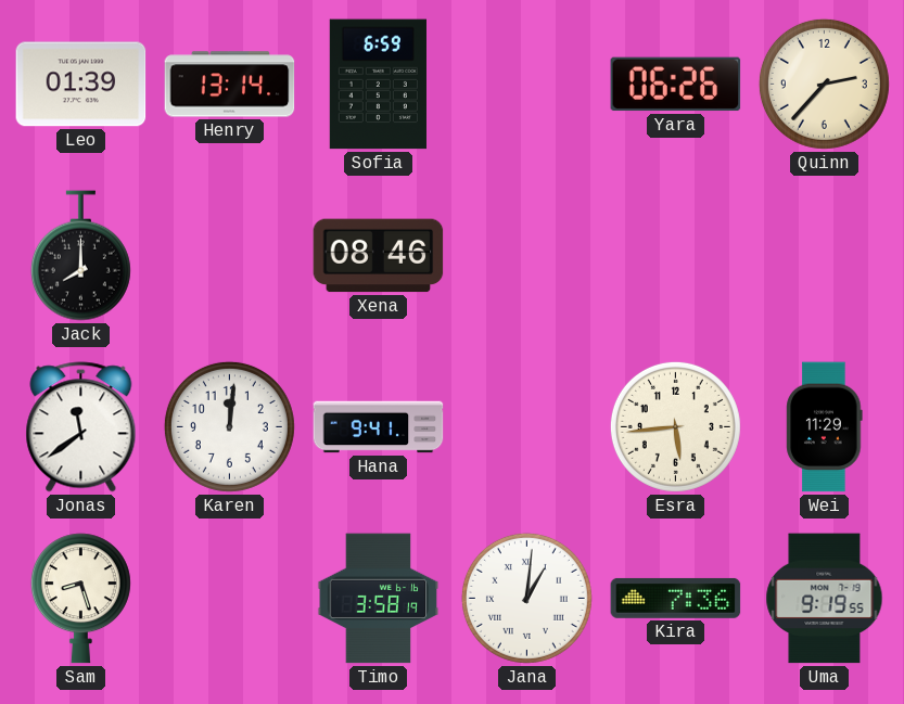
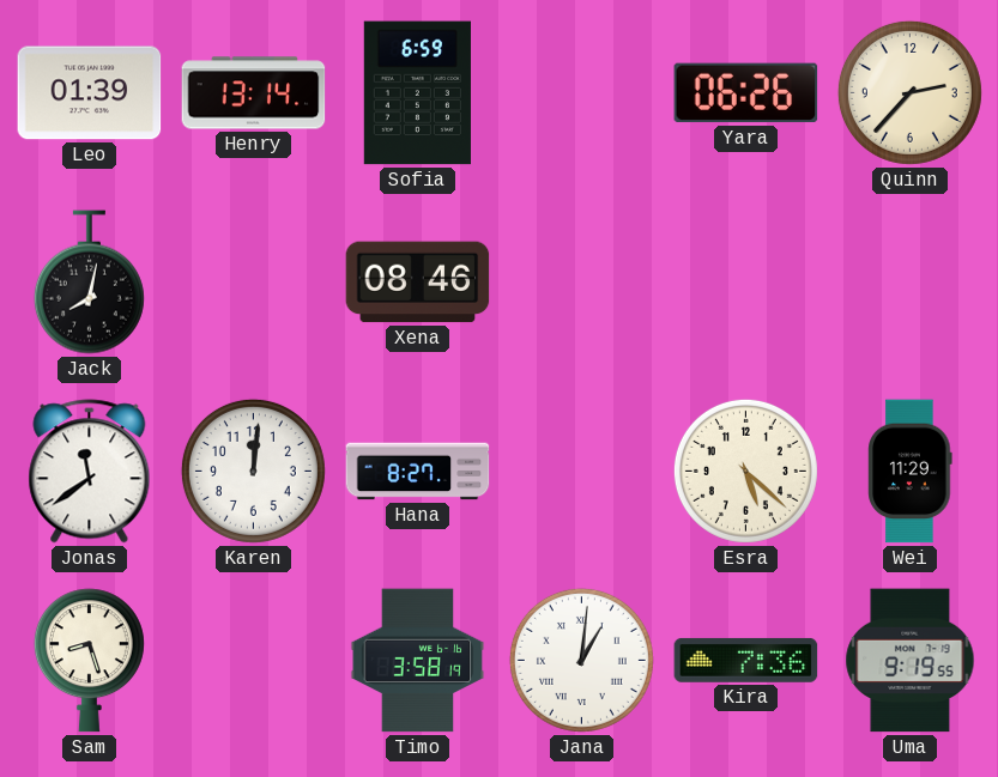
Jack: 8:00 -> 8:02
Hana: 9:41 -> 8:27
Esra: 5:44 -> 5:22
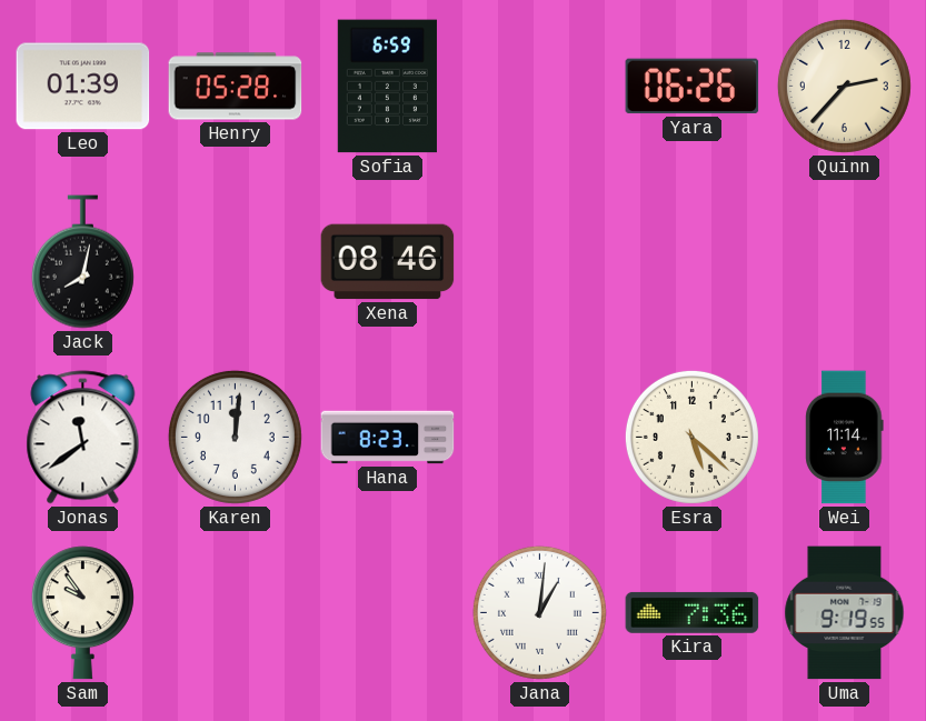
Henry: 13:14 -> 05:28
Hana: 8:27 -> 8:23
Wei: 11:29 -> 11:14
Sam: 8:27 -> 9:54
Timo: 3:58 -> none
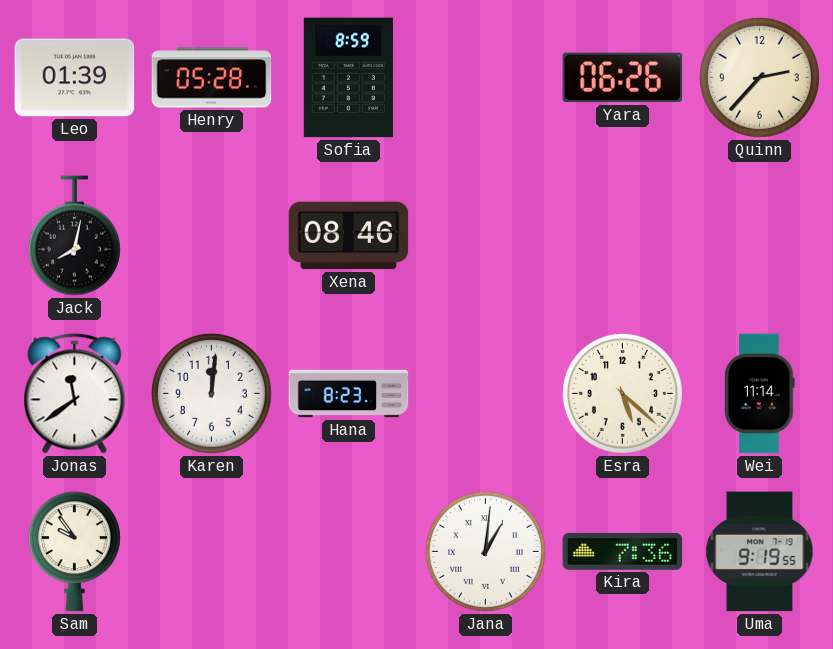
Sofia: 6:59 -> 8:59
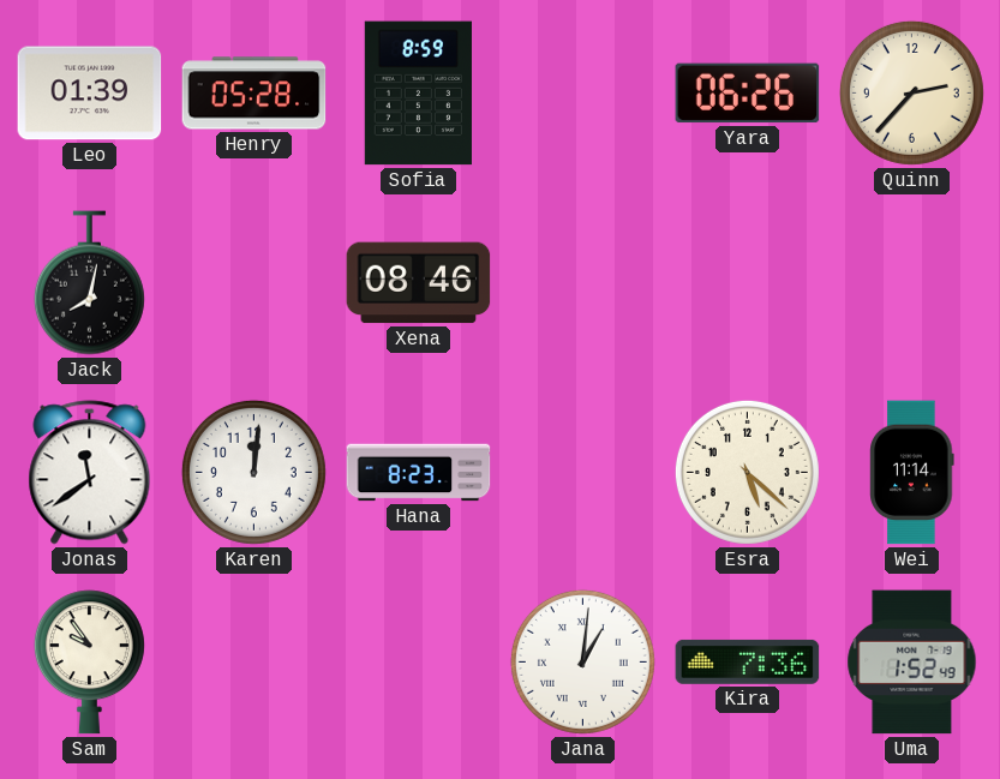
Uma: 9:19 -> 1:52
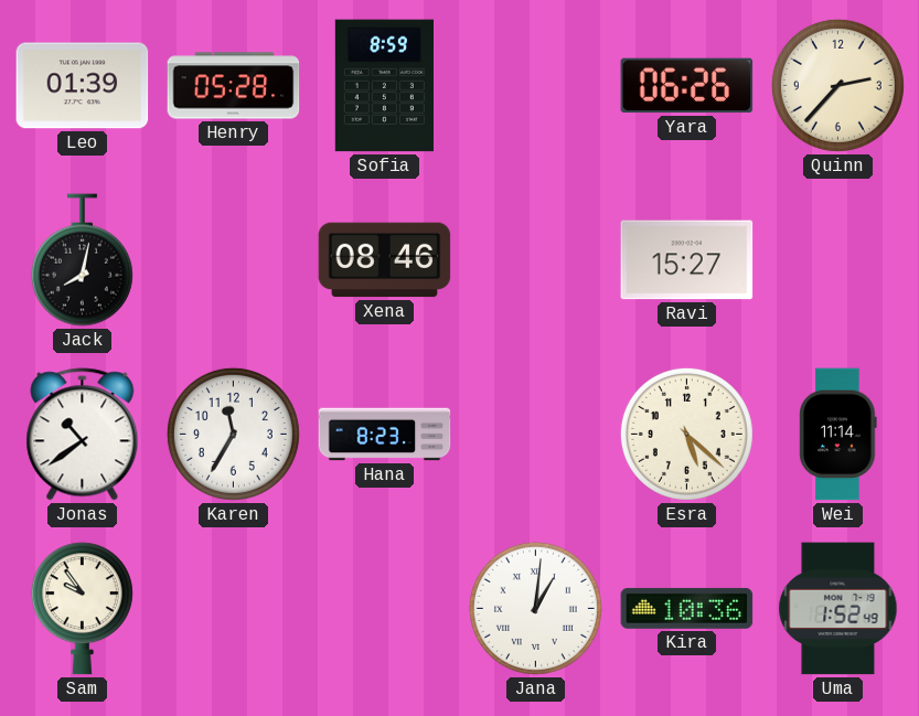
Ravi: none -> 15:27
Jonas: 11:39 -> 10:39
Karen: 12:01 -> 11:35
Kira: 7:36 -> 10:36
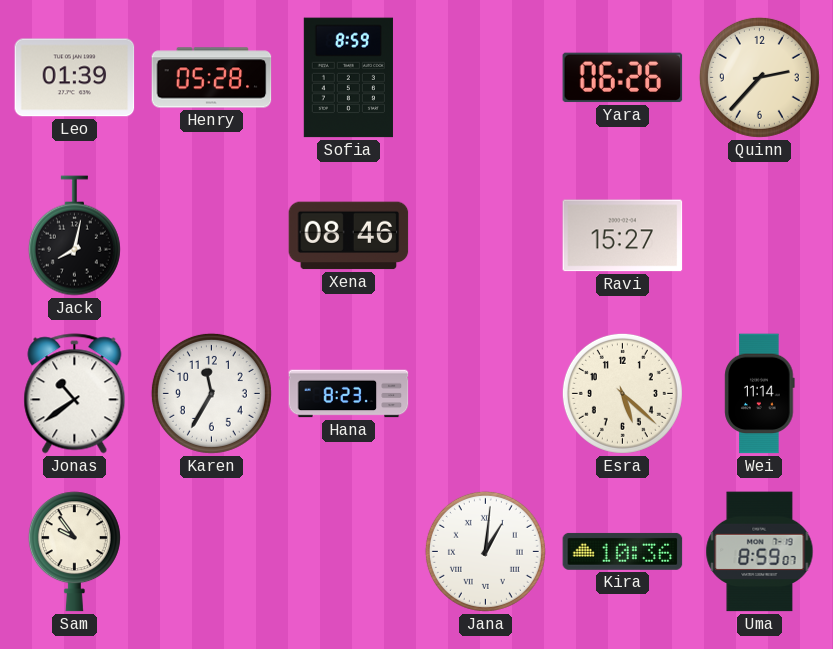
Uma: 1:52 -> 8:59
